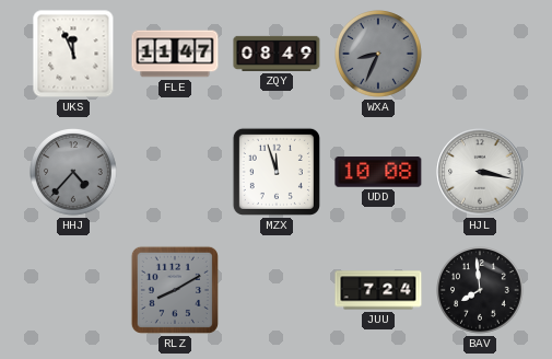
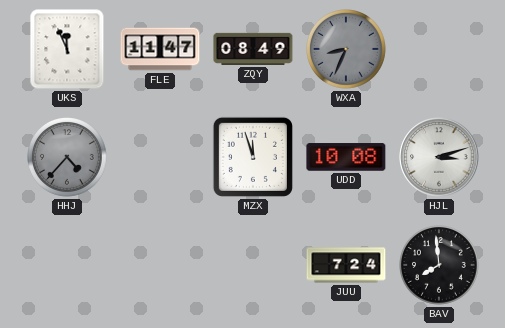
HJL: 3:17 -> 3:12
RLZ: 8:10 -> none
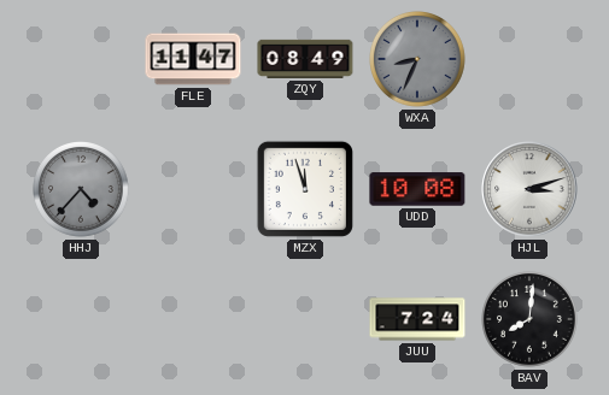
UKS: 11:56 -> none
BAV: 7:59 -> 8:01
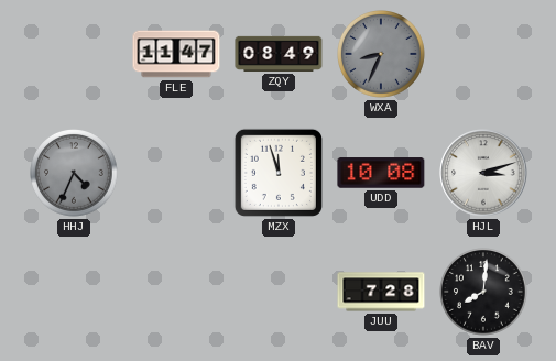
HHJ: 4:37 -> 4:34
JUU: 7:24 -> 7:28
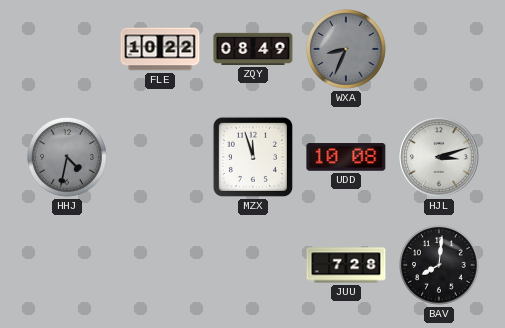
FLE: 11:47 -> 10:22
HHJ: 4:34 -> 4:32
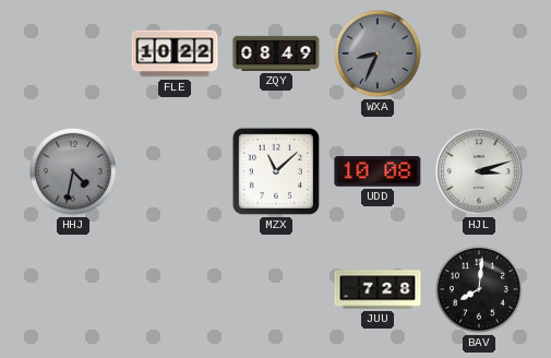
MZX: 11:57 -> 11:08
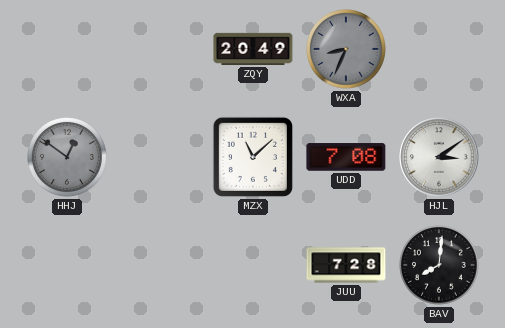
FLE: 10:22 -> none
ZQY: 08:49 -> 20:49
HHJ: 4:32 -> 12:51
UDD: 10:08 -> 7:08
HJL: 3:12 -> 3:09
